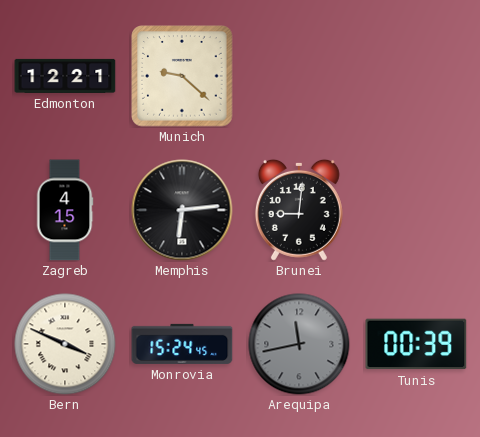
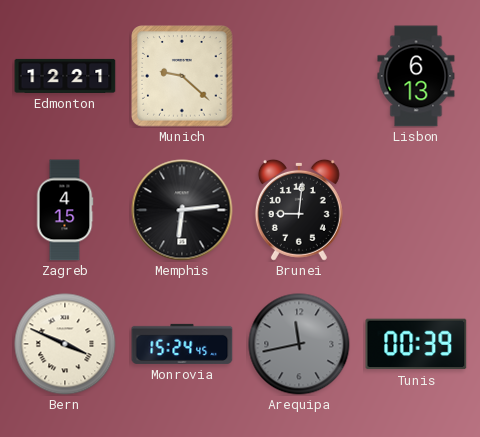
Lisbon: none -> 6:13
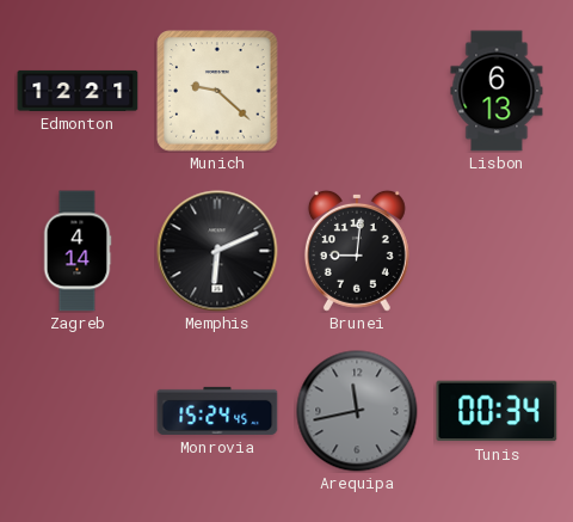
Zagreb: 4:15 -> 4:14
Memphis: 6:14 -> 6:11
Bern: 3:49 -> none
Tunis: 00:39 -> 00:34
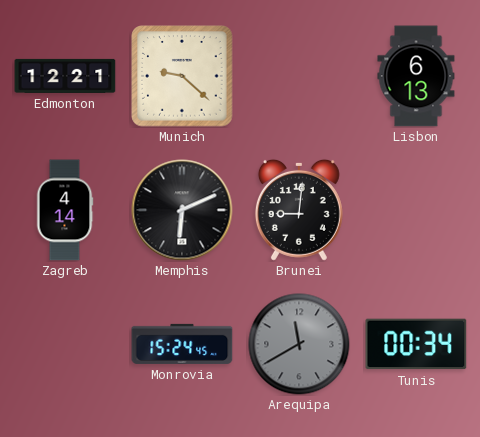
Arequipa: 11:43 -> 11:40
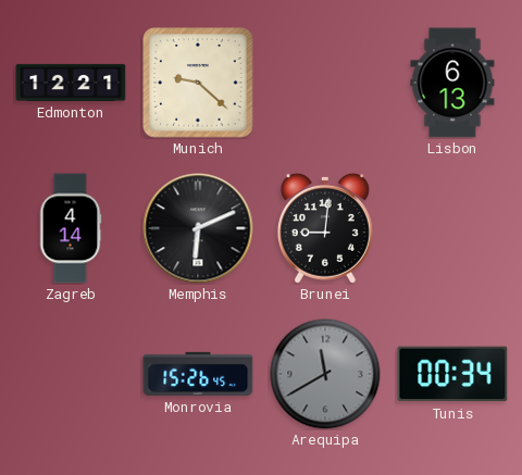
Monrovia: 15:24 -> 15:26
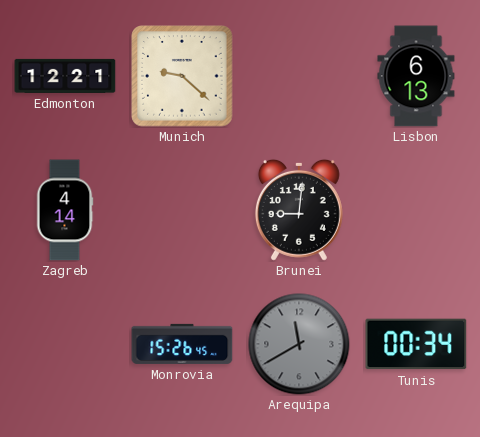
Memphis: 6:11 -> none
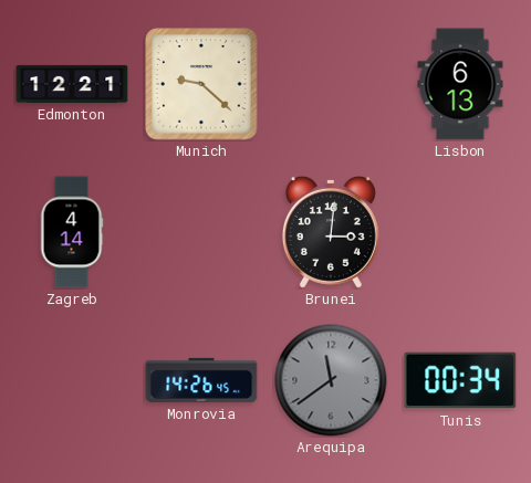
Brunei: 9:01 -> 3:01
Monrovia: 15:26 -> 14:26
Arequipa: 11:40 -> 11:39
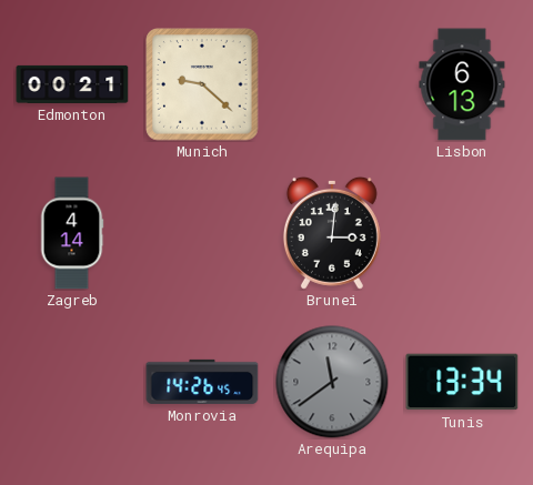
Edmonton: 12:21 -> 00:21
Tunis: 00:34 -> 13:34
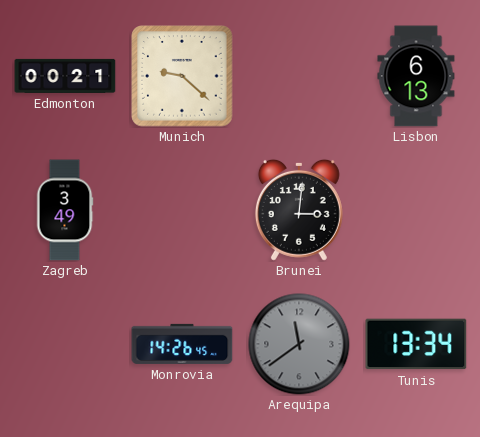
Zagreb: 4:14 -> 3:49
